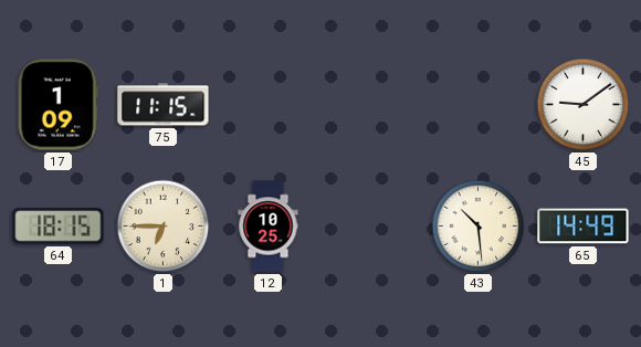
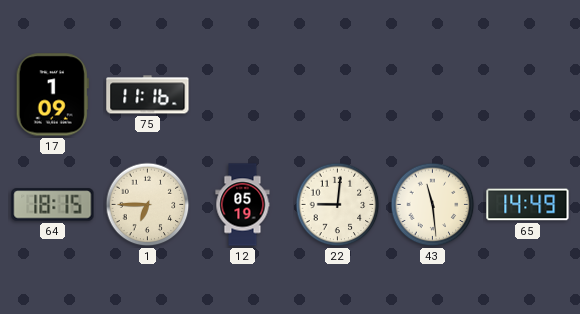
75: 11:15 -> 11:16
45: 9:09 -> none
12: 10:25 -> 05:19
22: none -> 9:01
43: 10:29 -> 11:29
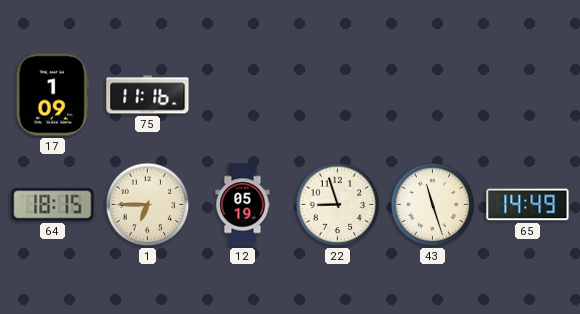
22: 9:01 -> 8:57
43: 11:29 -> 11:27
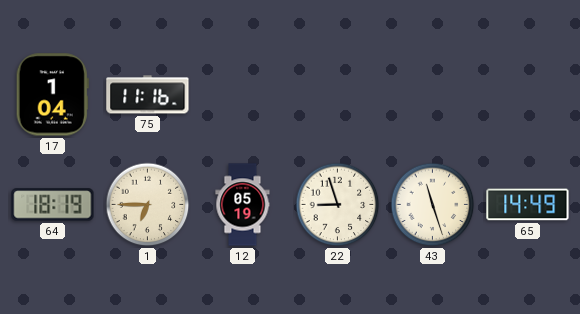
17: 1:09 -> 1:04
64: 18:15 -> 18:19
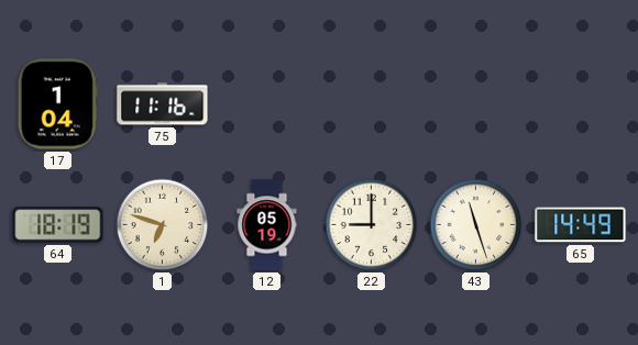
1: 6:45 -> 6:48
22: 8:57 -> 9:00
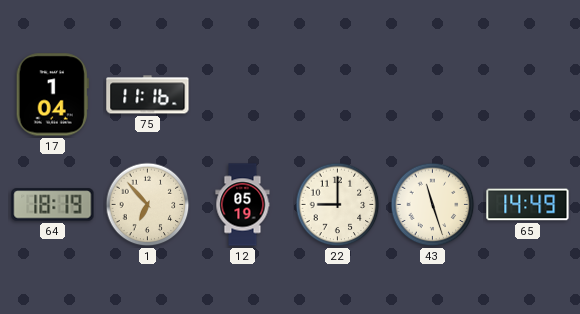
1: 6:48 -> 6:53
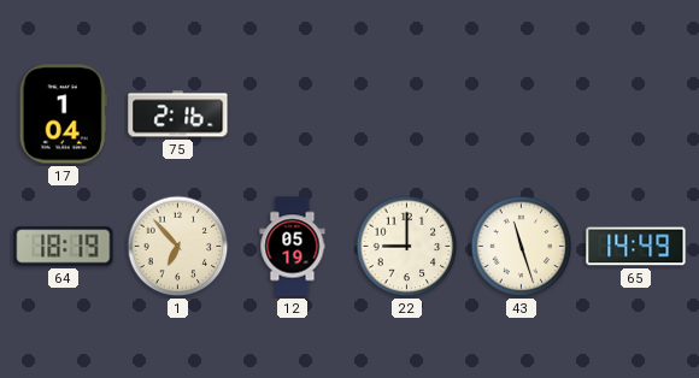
75: 11:16 -> 2:16
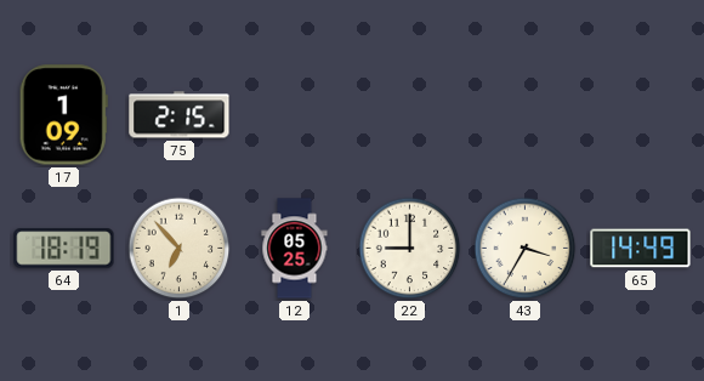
17: 1:04 -> 1:09
75: 2:16 -> 2:15
12: 05:19 -> 05:25
43: 11:27 -> 3:35
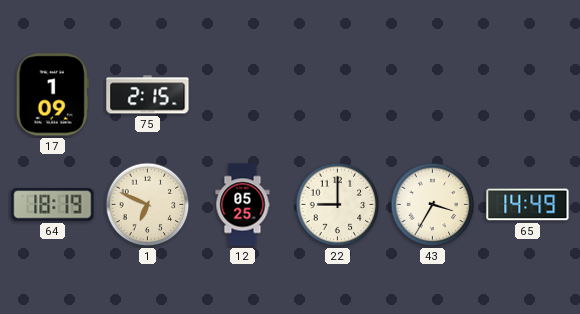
1: 6:53 -> 6:49
